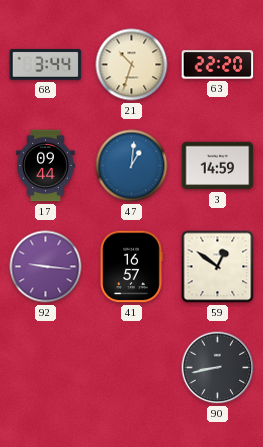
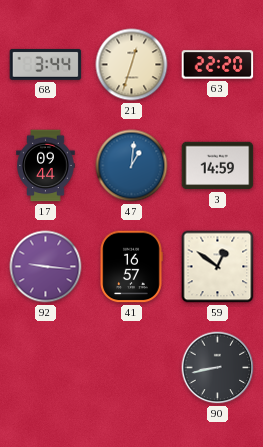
21: 10:33 -> 12:33
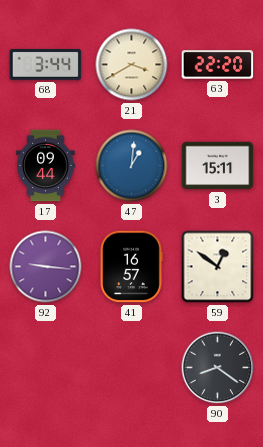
21: 12:33 -> 3:40
3: 14:59 -> 15:11
90: 8:43 -> 8:21
